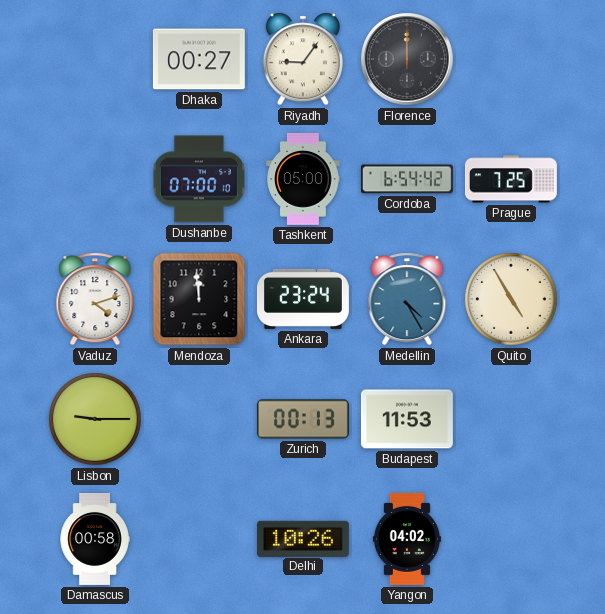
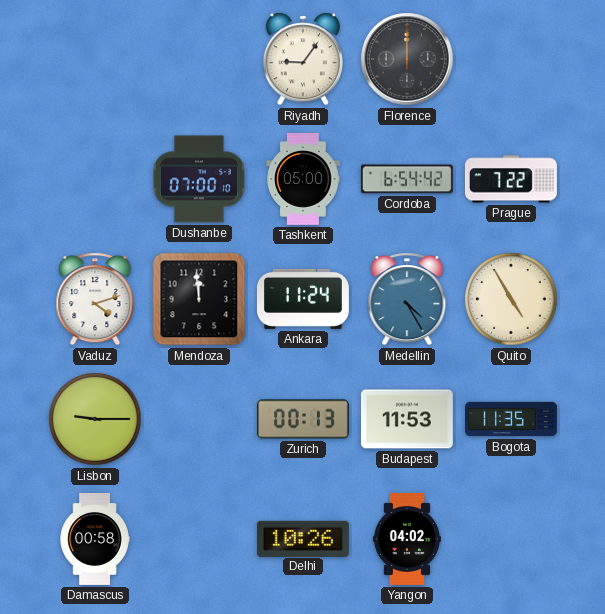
Dhaka: 00:27 -> none
Prague: 7:25 -> 7:22
Ankara: 23:24 -> 11:24
Bogota: none -> 11:35
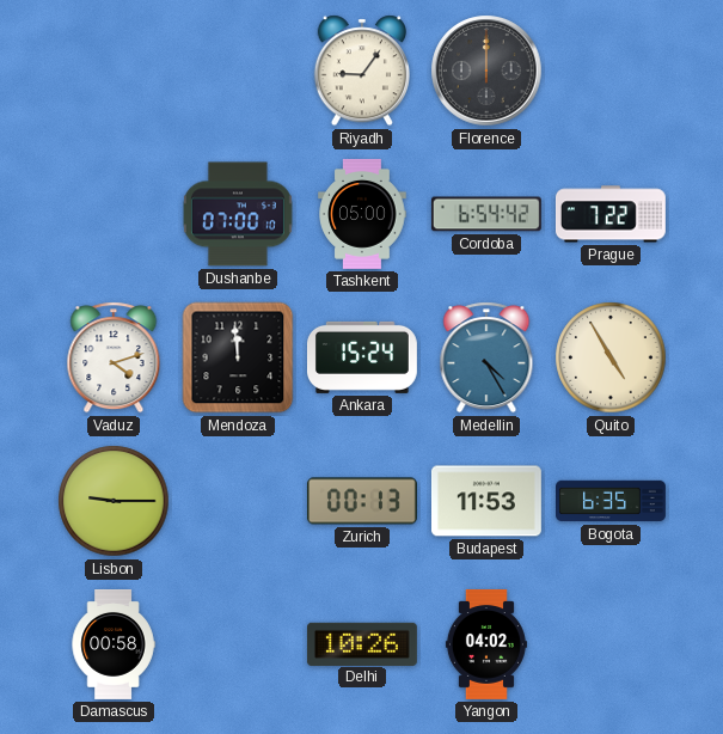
Ankara: 11:24 -> 15:24
Bogota: 11:35 -> 6:35
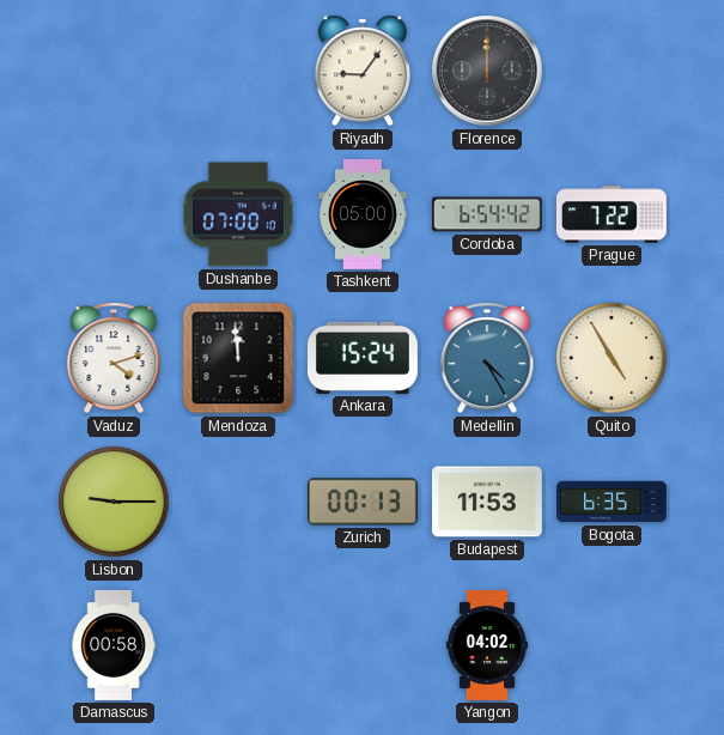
Delhi: 10:26 -> none
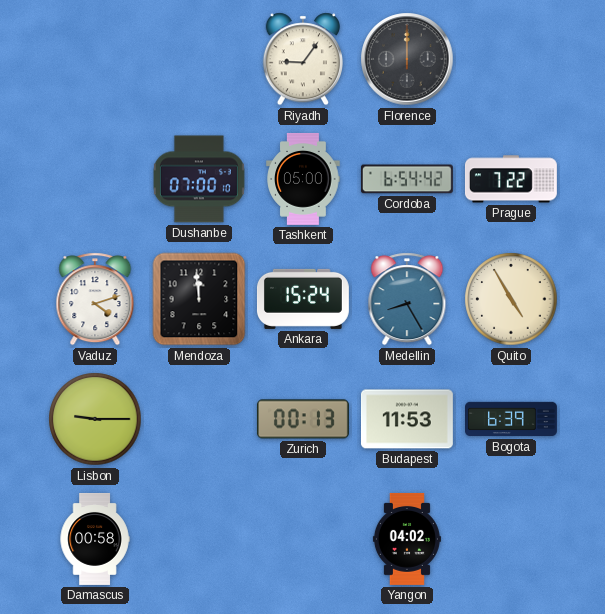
Medellin: 4:25 -> 8:25
Bogota: 6:35 -> 6:39
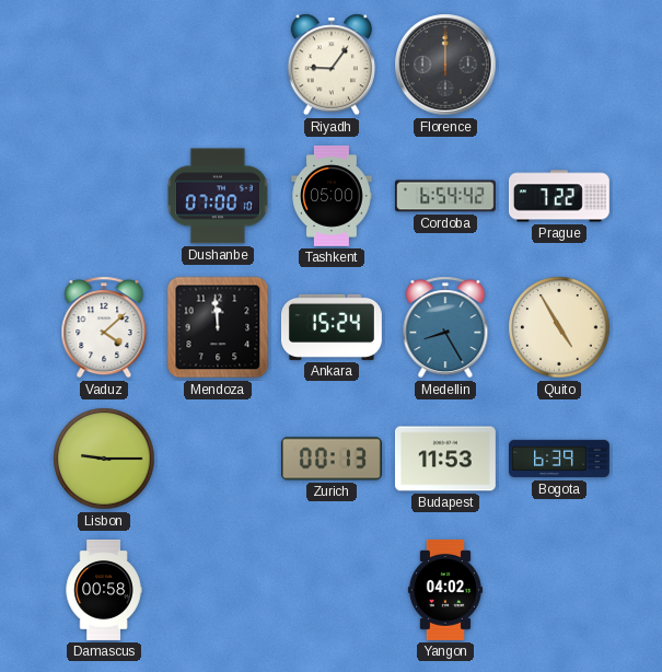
Vaduz: 4:12 -> 4:08
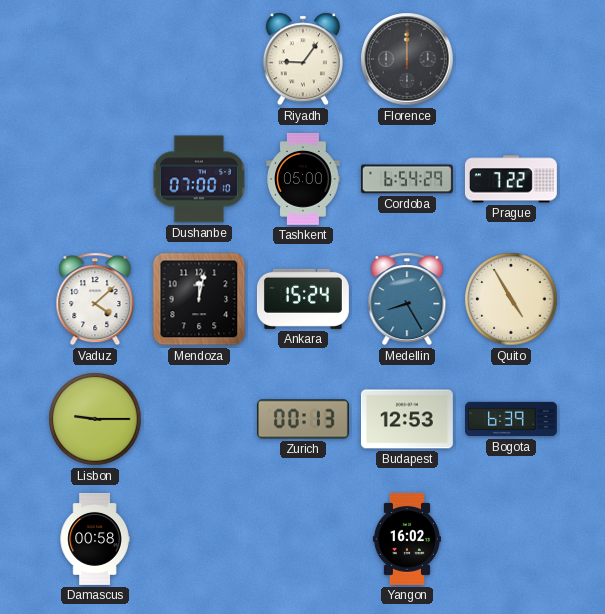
Cordoba: 6:54:42 -> 6:54:29
Mendoza: 11:59 -> 12:02
Budapest: 11:53 -> 12:53
Yangon: 04:02 -> 16:02
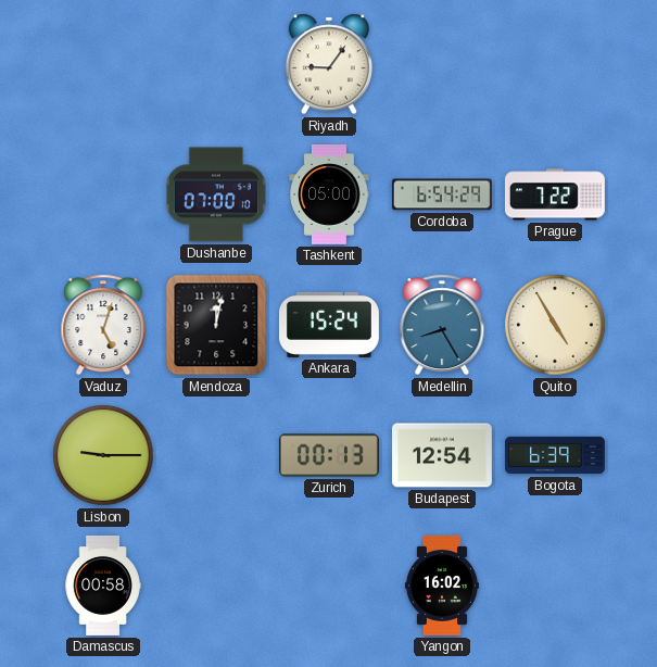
Florence: 12:00 -> none
Vaduz: 4:08 -> 5:03
Budapest: 12:53 -> 12:54
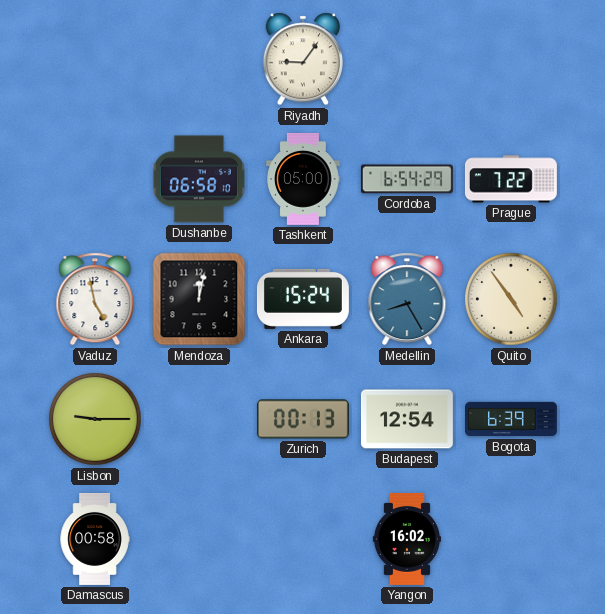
Dushanbe: 07:00 -> 06:58
Vaduz: 5:03 -> 4:58
Quito: 4:55 -> 4:54
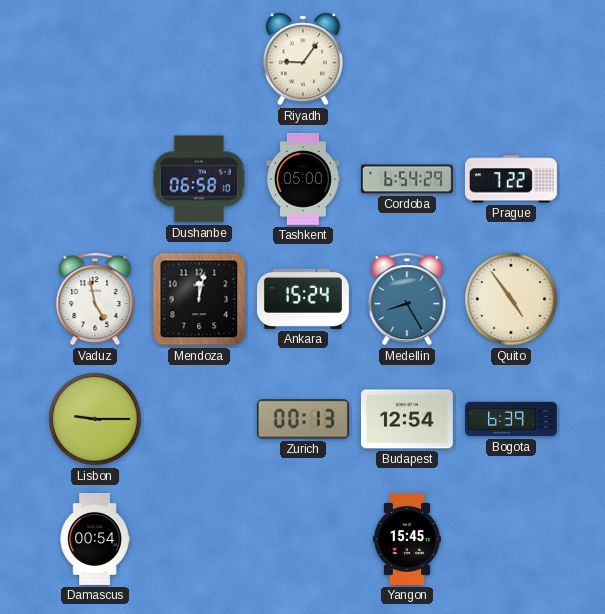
Damascus: 00:58 -> 00:54
Yangon: 16:02 -> 15:45
